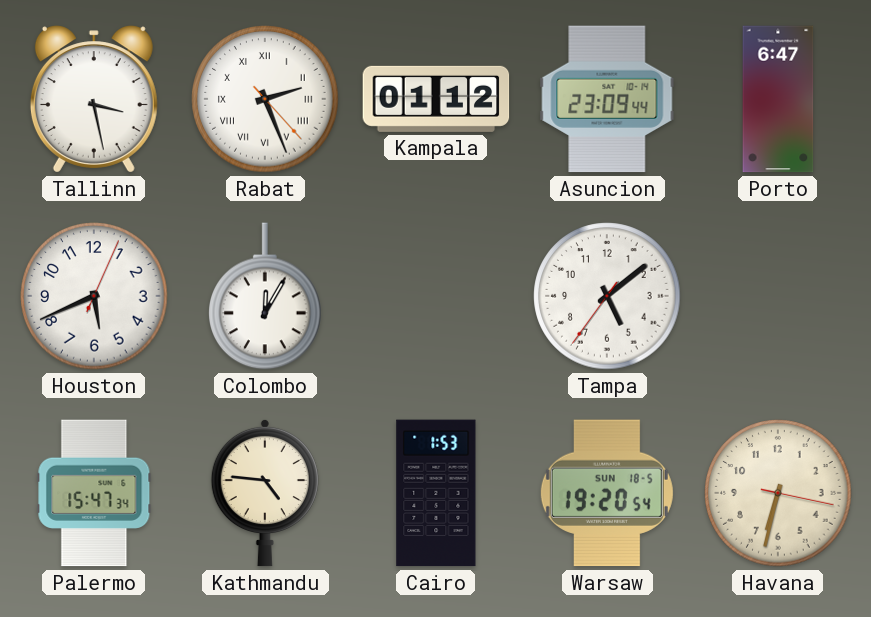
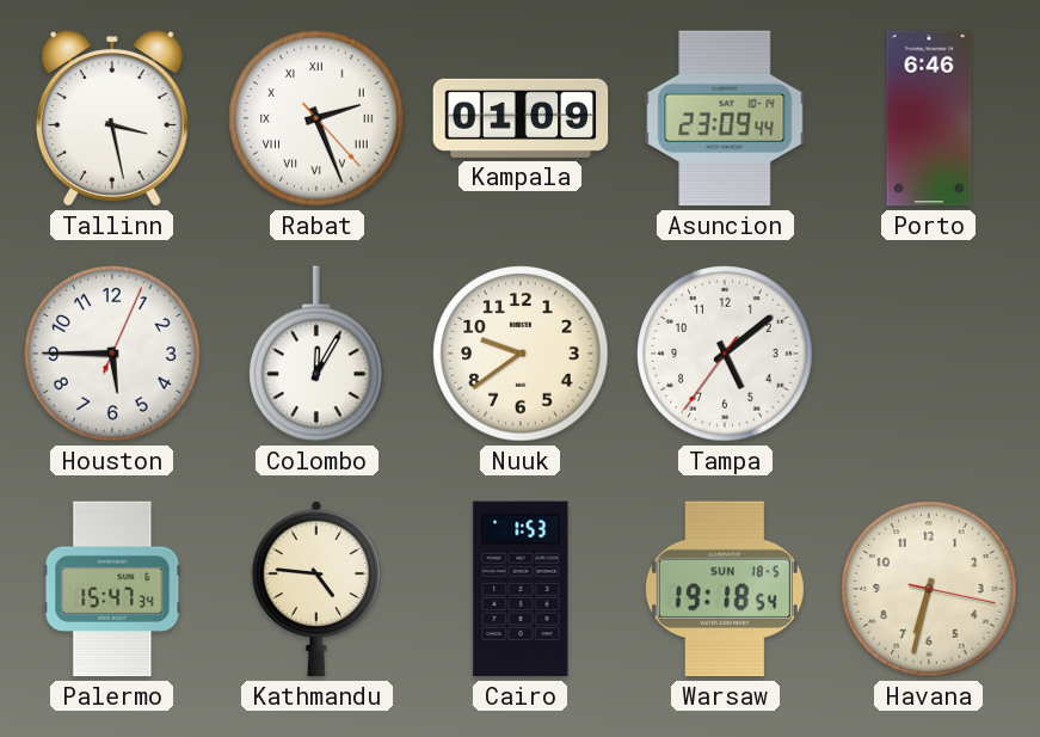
Kampala: 01:12 -> 01:09
Porto: 6:47 -> 6:46
Houston: 5:41 -> 5:45
Nuuk: none -> 9:39
Warsaw: 19:20 -> 19:18
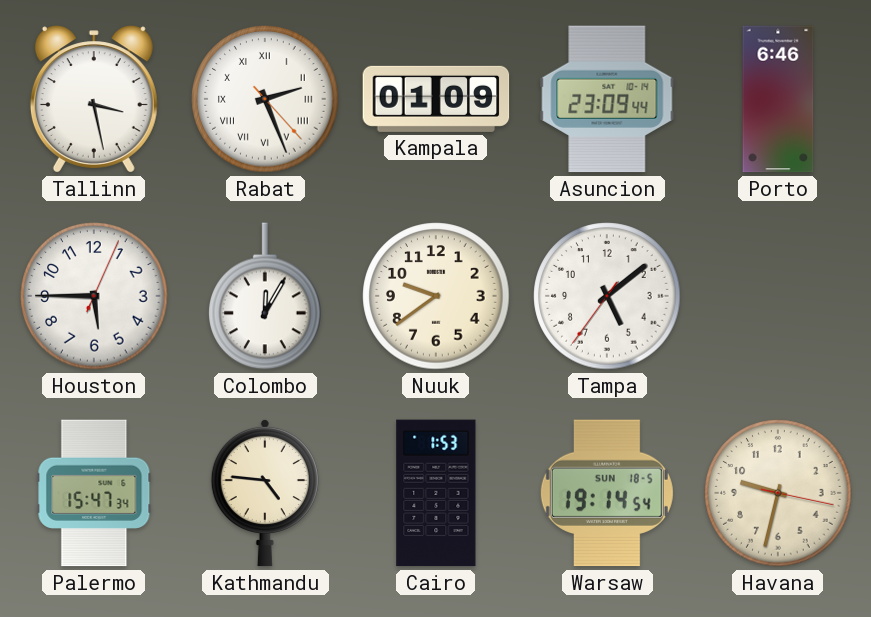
Warsaw: 19:18 -> 19:14
Havana: 6:32 -> 9:32
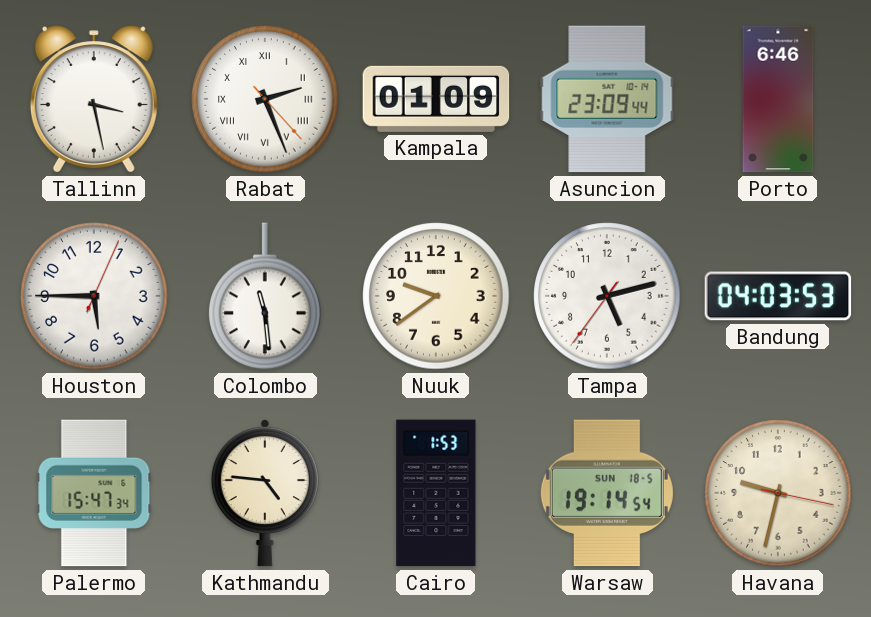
Colombo: 12:05 -> 11:29
Tampa: 5:08 -> 5:12
Bandung: none -> 04:03
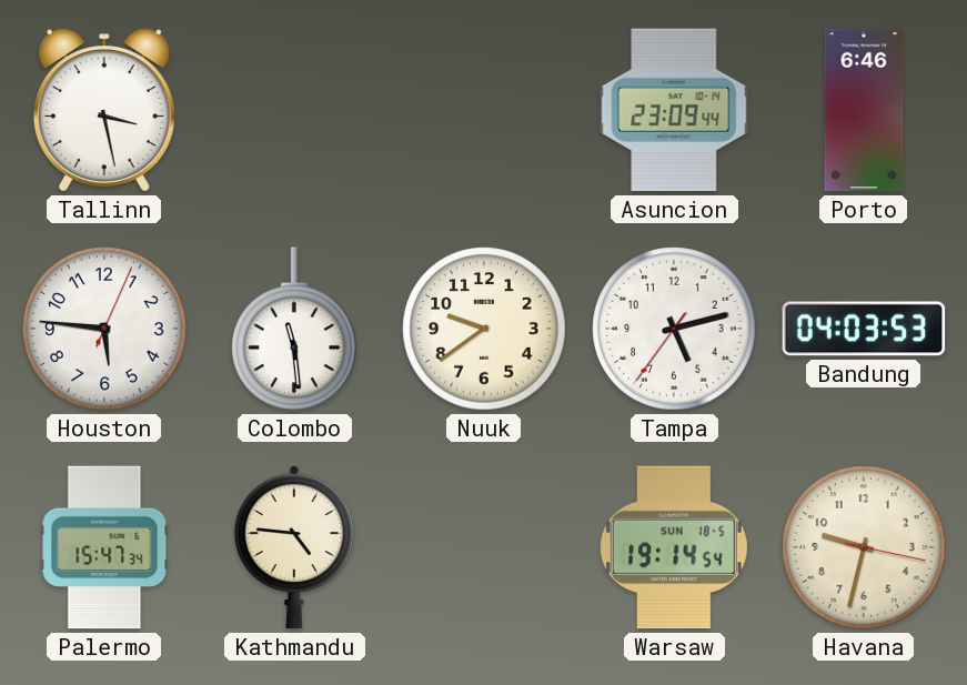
Rabat: 2:26 -> none
Kampala: 01:09 -> none
Houston: 5:45 -> 5:46
Cairo: 1:53 -> none
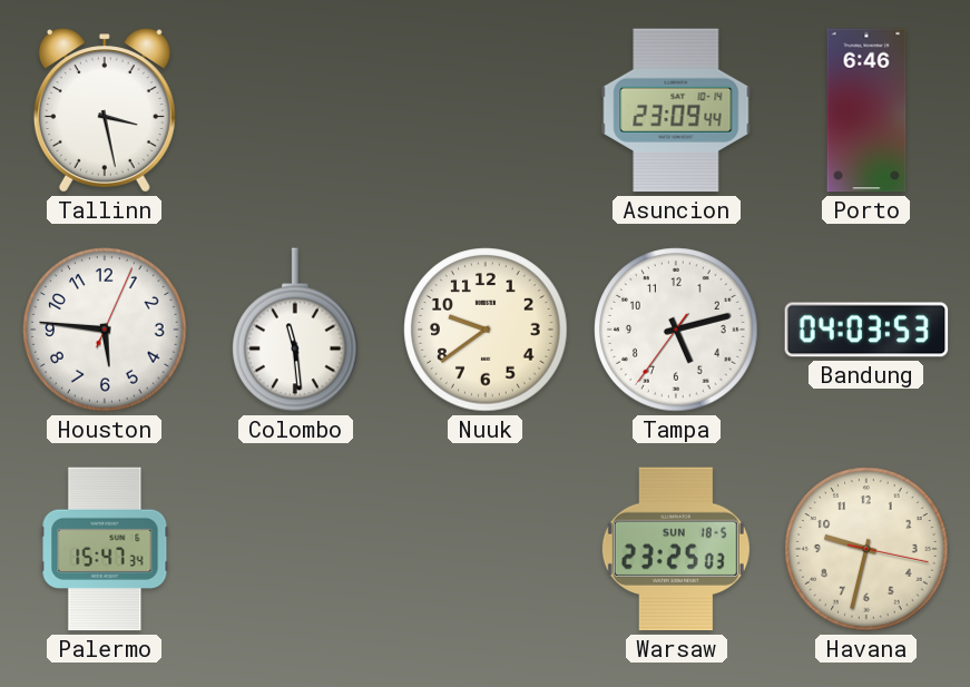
Kathmandu: 4:46 -> none
Warsaw: 19:14 -> 23:25
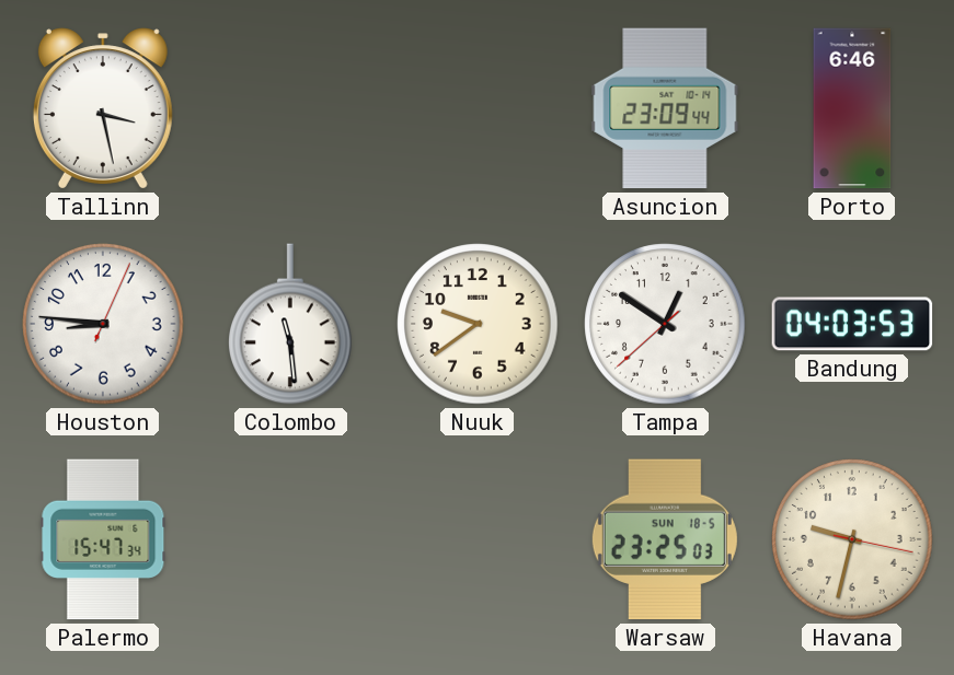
Houston: 5:46 -> 8:46
Tampa: 5:12 -> 12:50
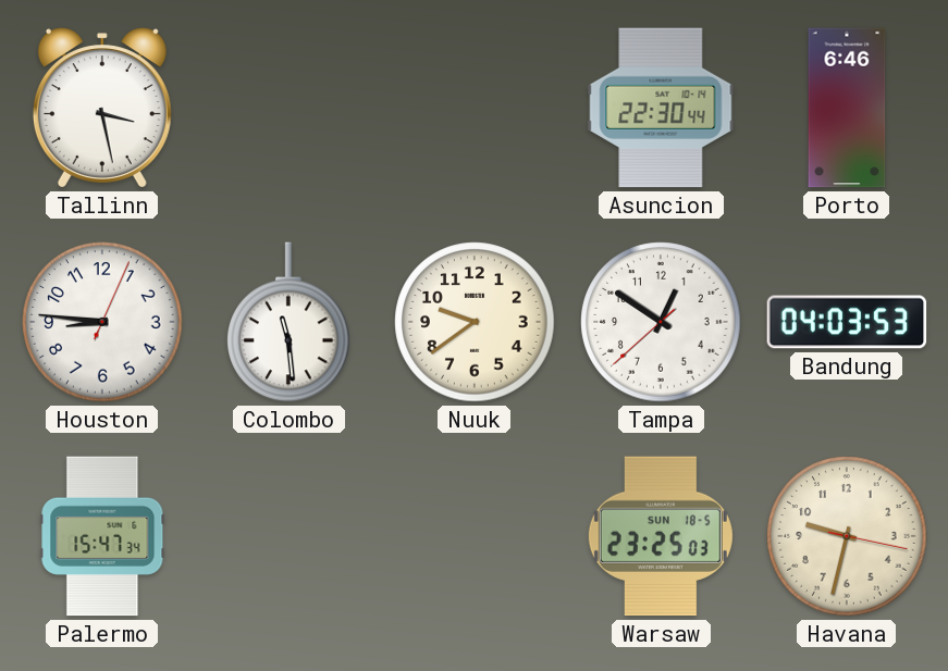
Asuncion: 23:09 -> 22:30
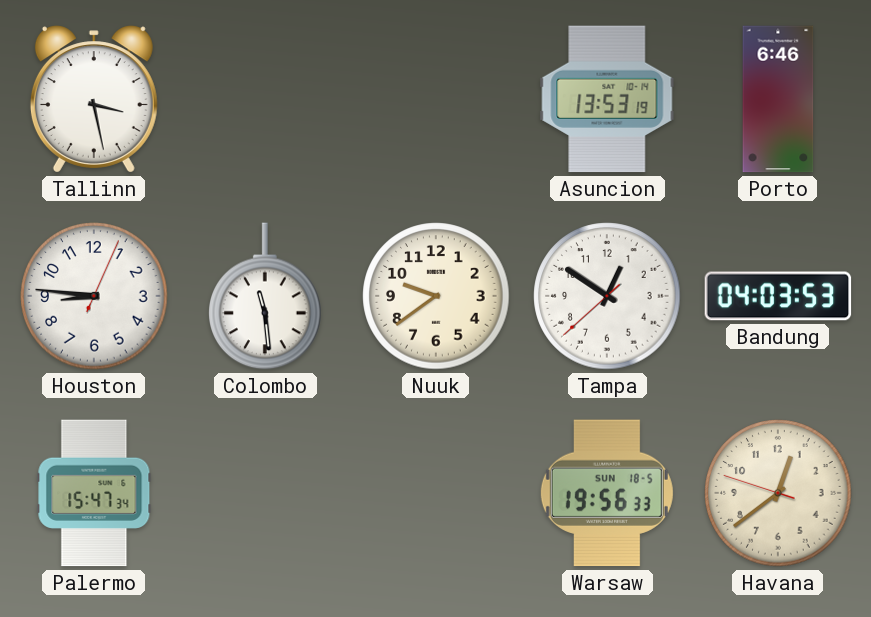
Asuncion: 22:30 -> 13:53
Warsaw: 23:25 -> 19:56
Havana: 9:32 -> 12:38
